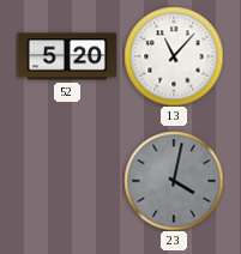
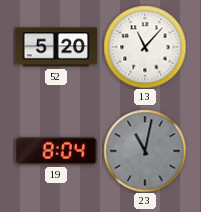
19: none -> 8:04
23: 4:02 -> 11:02
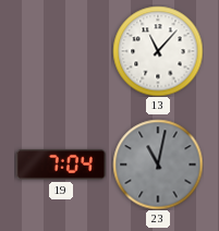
52: 5:20 -> none
19: 8:04 -> 7:04
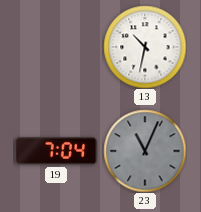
13: 11:07 -> 10:32
23: 11:02 -> 11:04
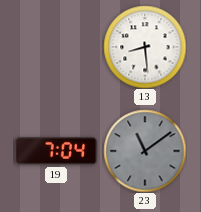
13: 10:32 -> 8:29
23: 11:04 -> 11:09
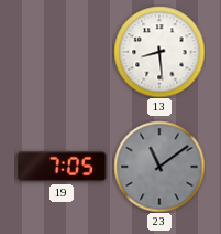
19: 7:04 -> 7:05
